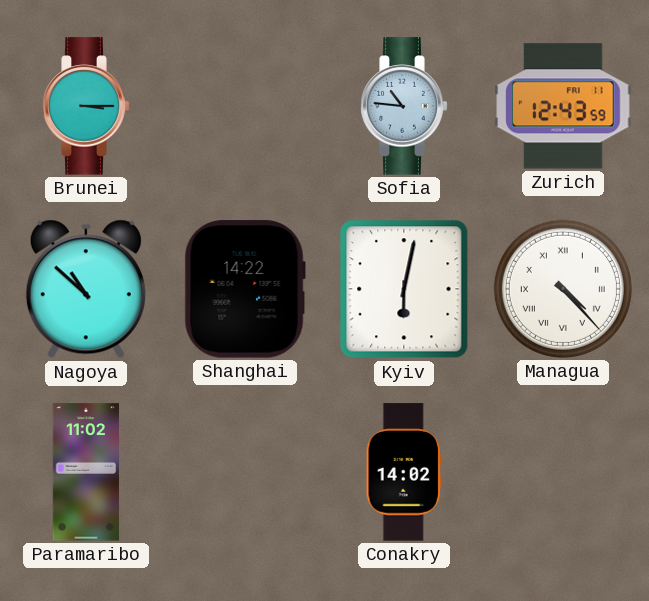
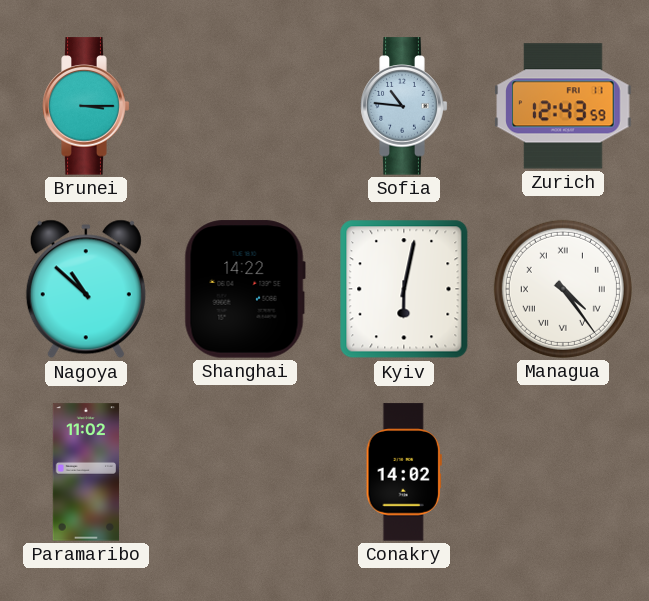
Managua: 4:23 -> 4:24
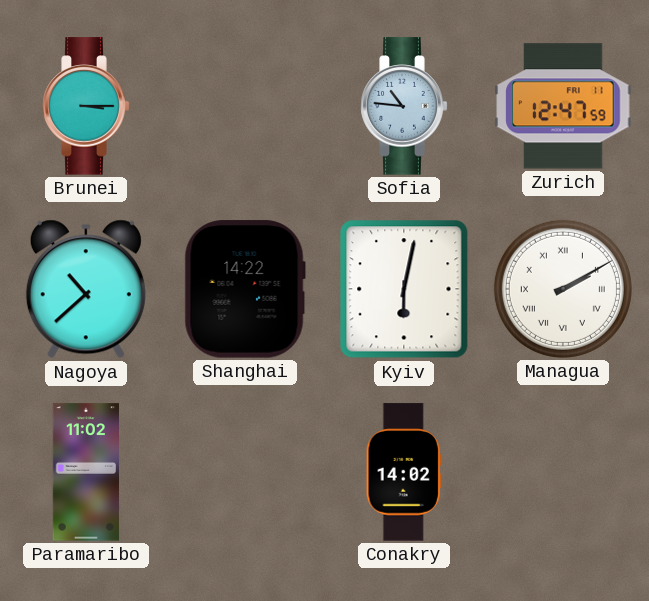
Zurich: 12:43 -> 12:47
Nagoya: 10:52 -> 10:38
Managua: 4:24 -> 2:10
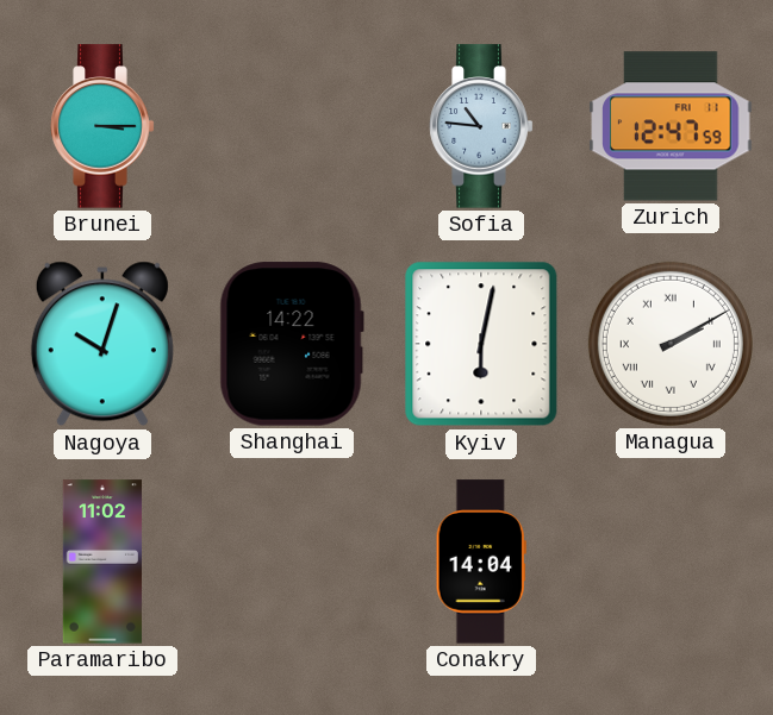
Nagoya: 10:38 -> 10:03
Conakry: 14:02 -> 14:04
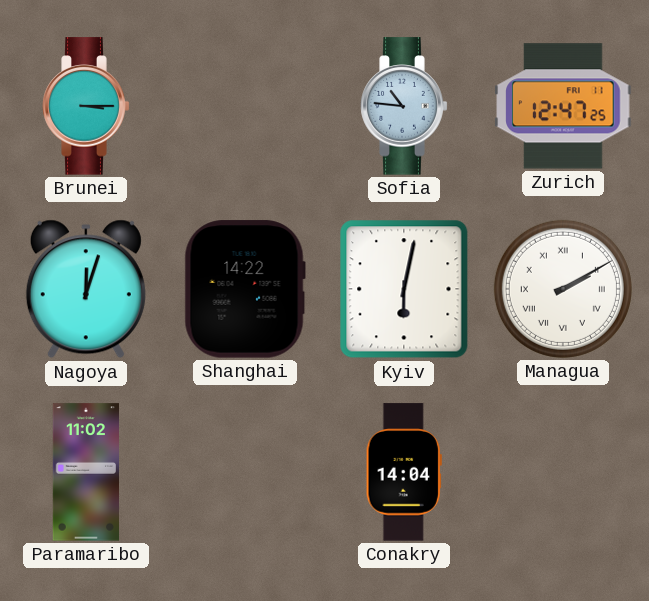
Zurich: 12:47:59 -> 12:47:25
Nagoya: 10:03 -> 12:03
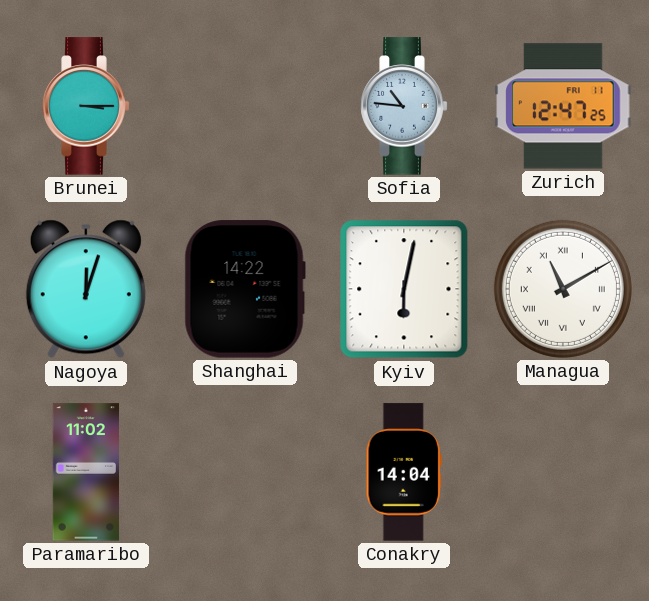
Managua: 2:10 -> 11:10
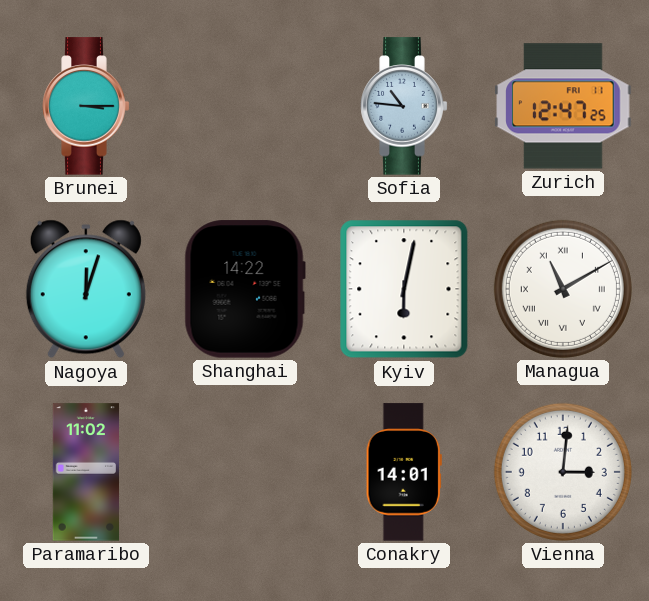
Conakry: 14:04 -> 14:01
Vienna: none -> 3:01
